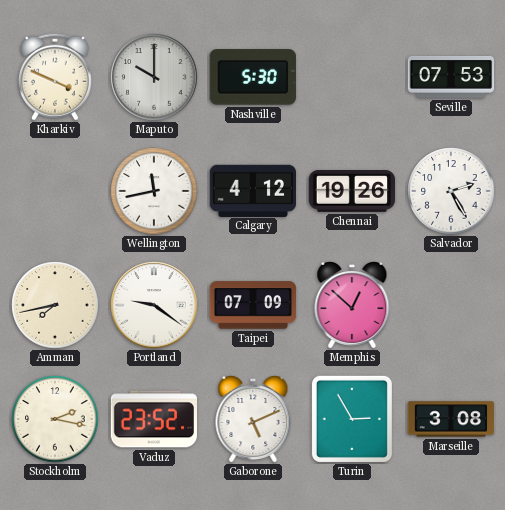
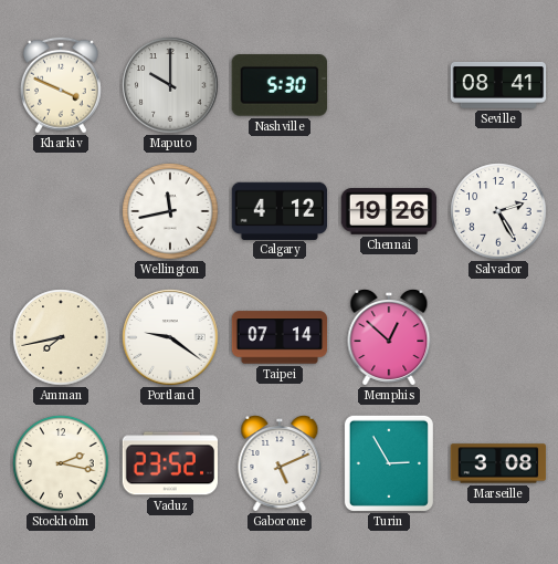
Seville: 07:53 -> 08:41
Taipei: 07:09 -> 07:14
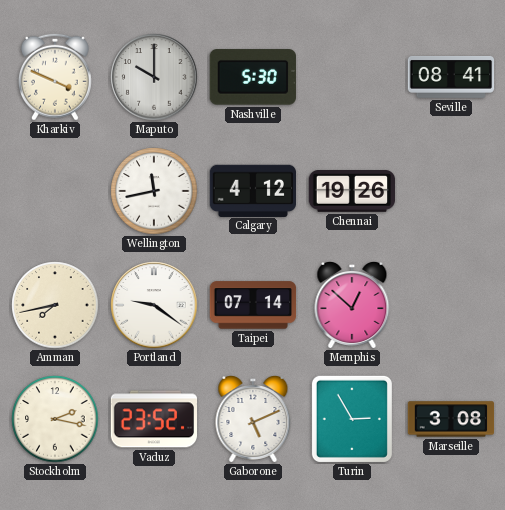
Salvador: 2:25 -> none
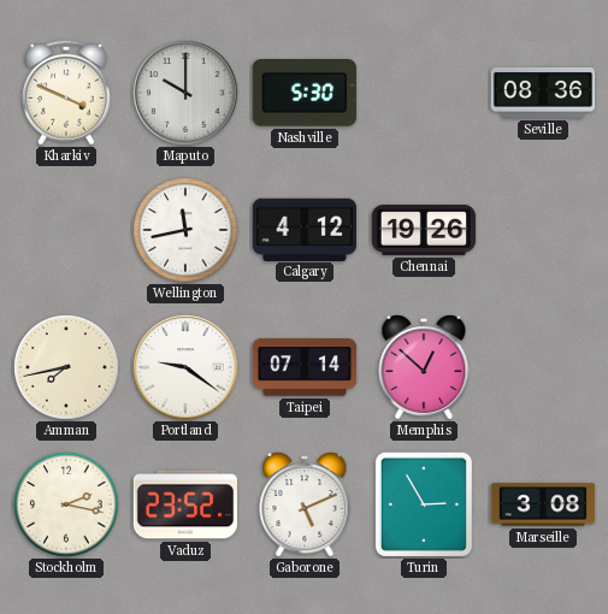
Seville: 08:41 -> 08:36
